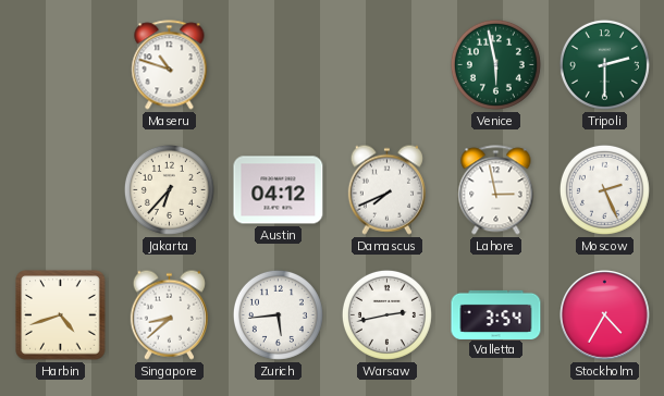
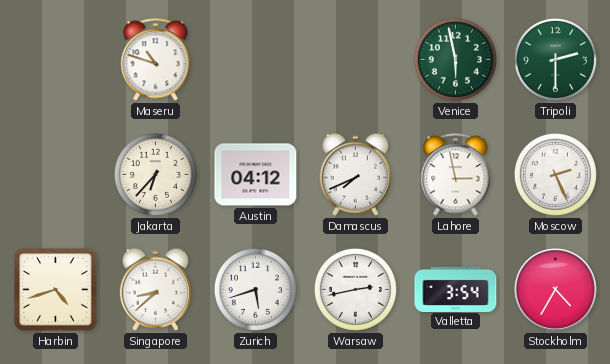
Zurich: 5:44 -> 5:42
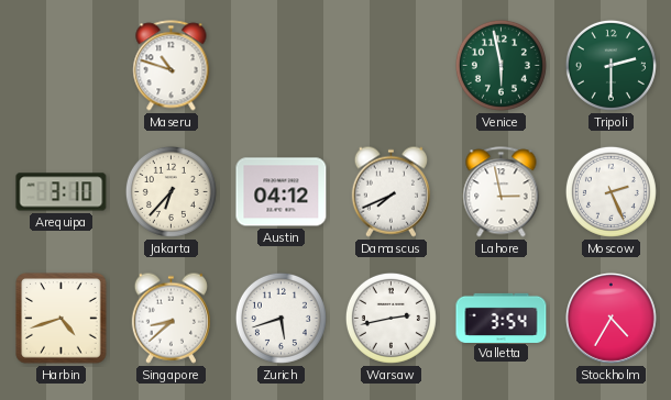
Arequipa: none -> 3:10
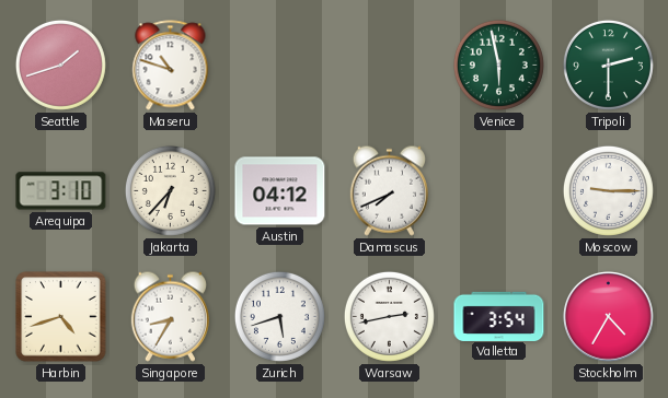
Seattle: none -> 1:42
Lahore: 2:58 -> none
Moscow: 2:26 -> 9:15
Singapore: 8:38 -> 8:35
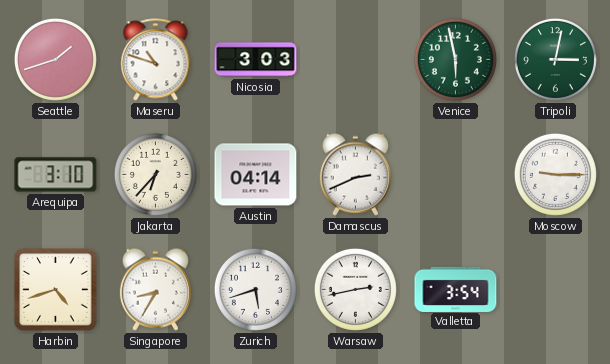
Nicosia: none -> 3:03
Tripoli: 2:30 -> 3:02
Austin: 04:12 -> 04:14
Damascus: 7:41 -> 2:41
Stockholm: 4:35 -> none
